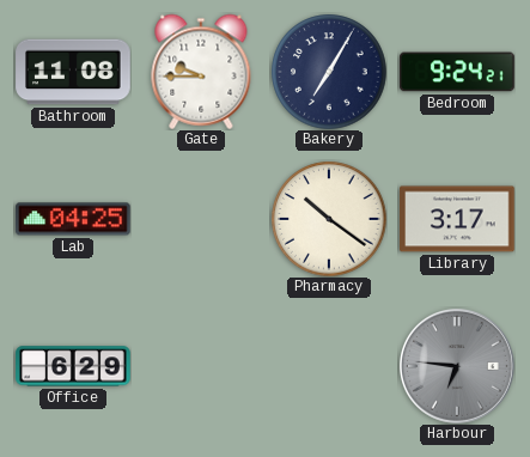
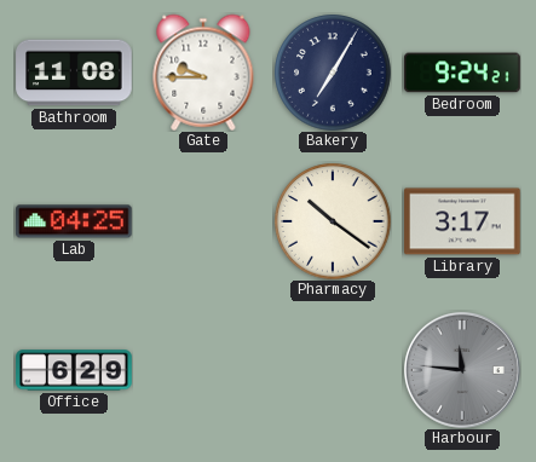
Harbour: 6:46 -> 11:46
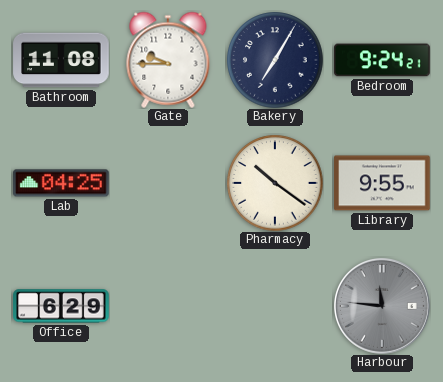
Library: 3:17 -> 9:55
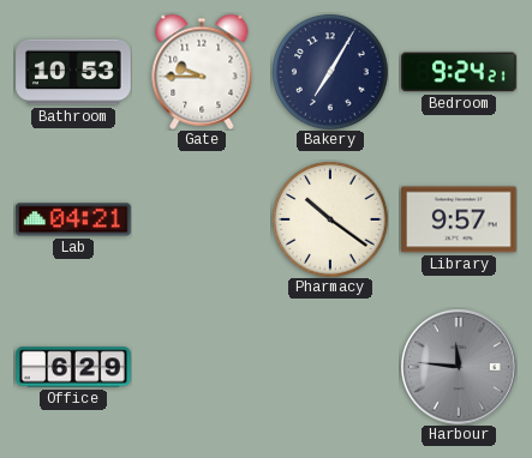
Bathroom: 11:08 -> 10:53
Lab: 04:25 -> 04:21
Library: 9:55 -> 9:57
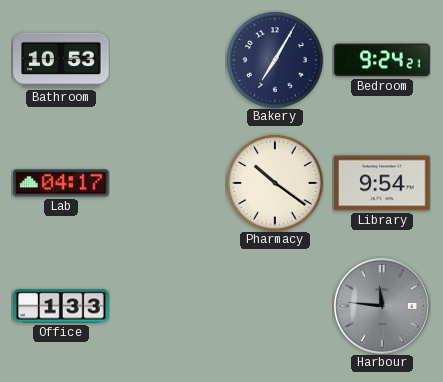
Gate: 9:45 -> none
Lab: 04:21 -> 04:17
Library: 9:57 -> 9:54
Office: 6:29 -> 1:33
